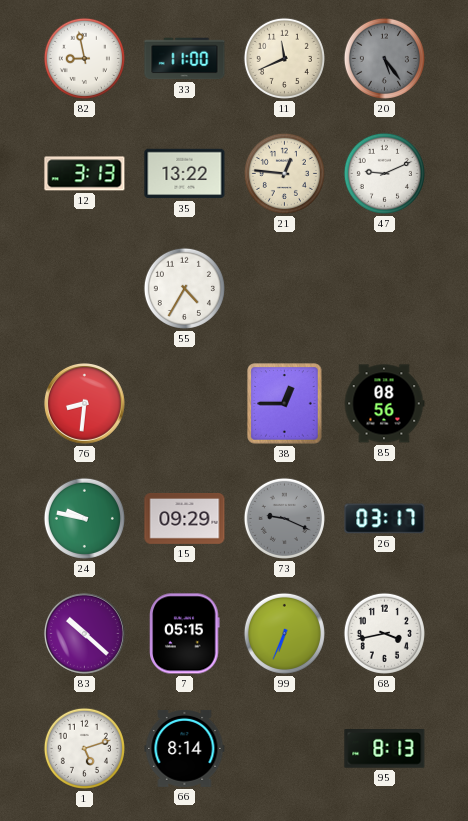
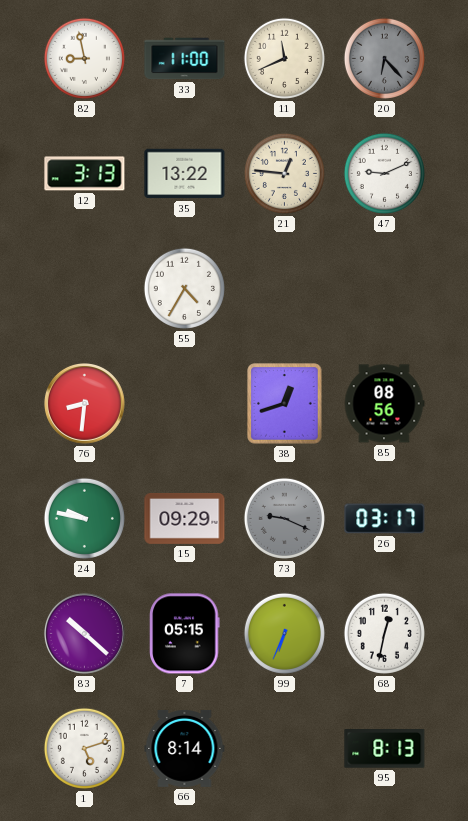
20: 5:24 -> 6:23
38: 12:45 -> 12:42
68: 3:43 -> 12:32
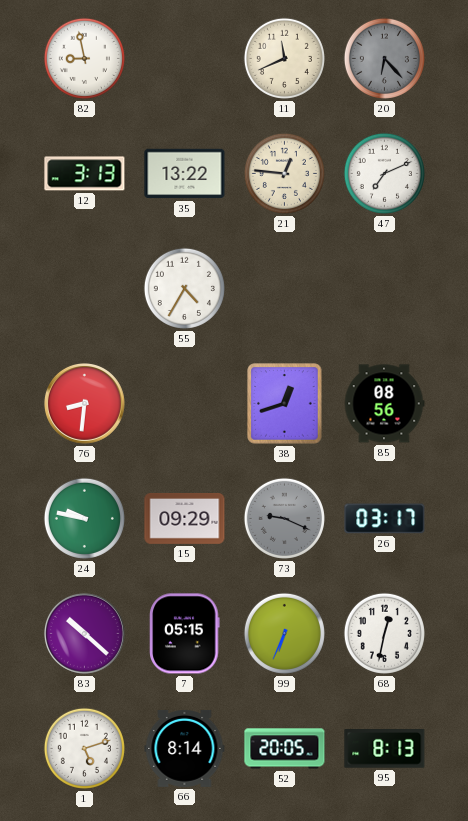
33: 11:00 -> none
47: 9:11 -> 7:11
52: none -> 20:05
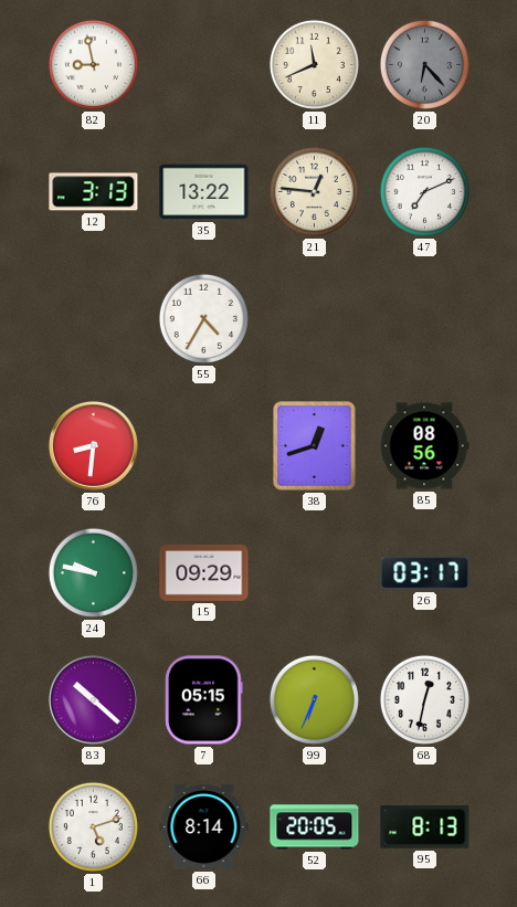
73: 9:19 -> none
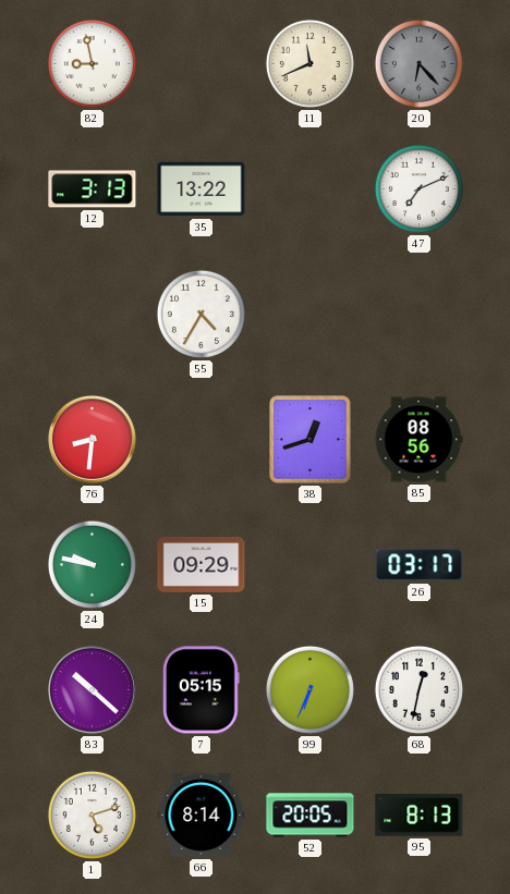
21: 12:46 -> none
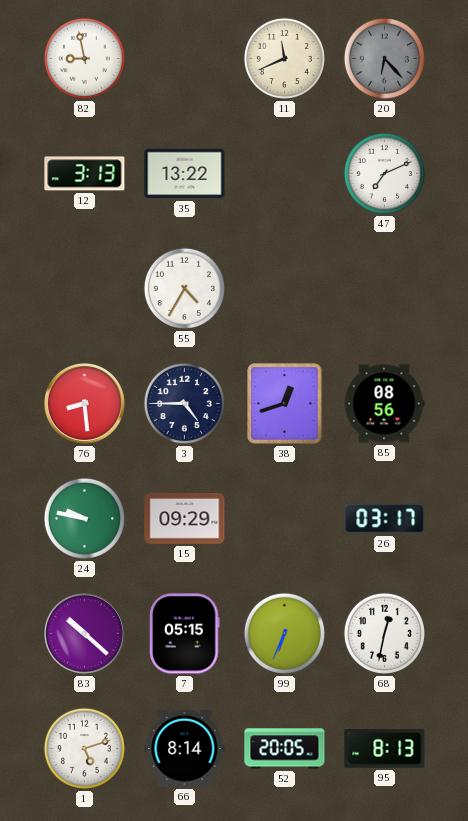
76: 8:31 -> 8:29
3: none -> 4:45
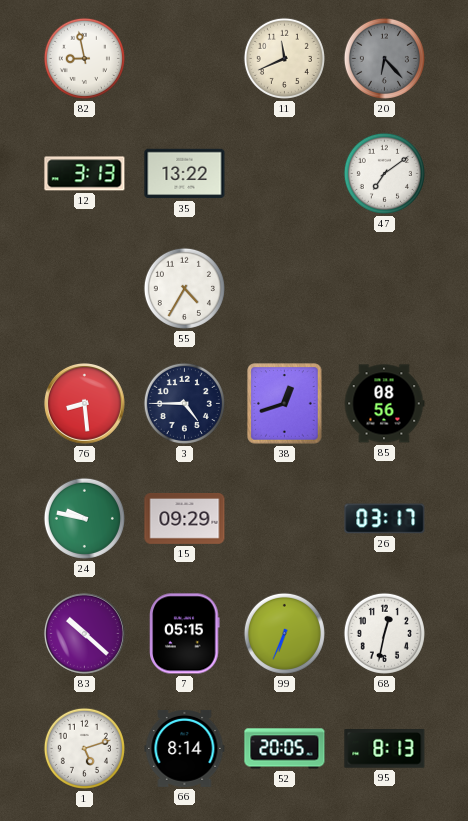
47: 7:11 -> 7:09
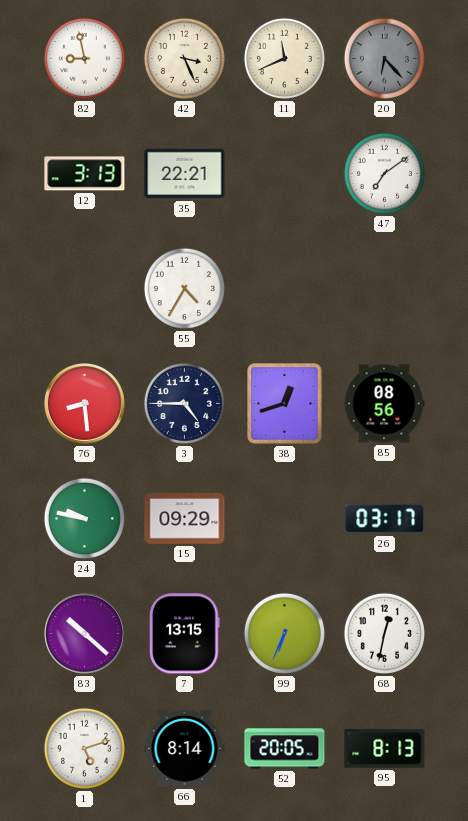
42: none -> 3:26
35: 13:22 -> 22:21
7: 05:15 -> 13:15
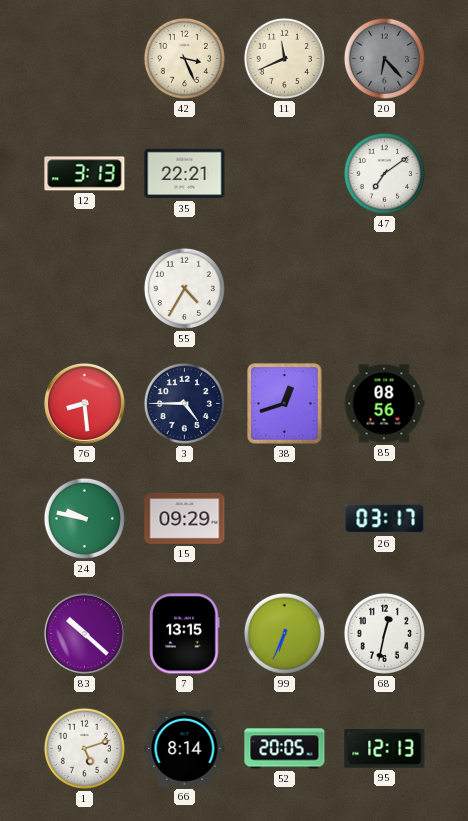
82: 8:58 -> none
95: 8:13 -> 12:13
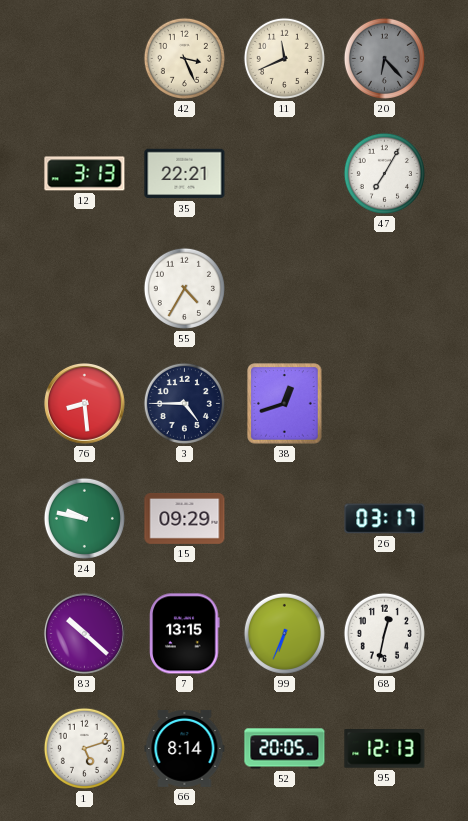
47: 7:09 -> 7:05
85: 08:56 -> none
